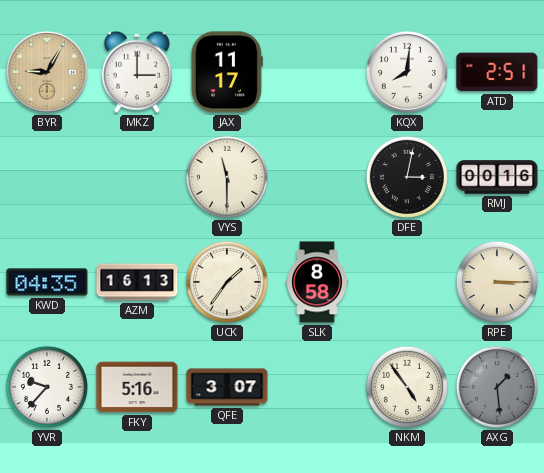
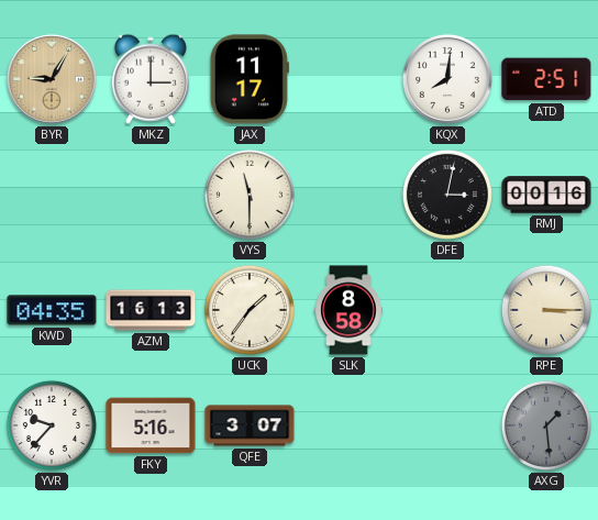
NKM: 4:54 -> none
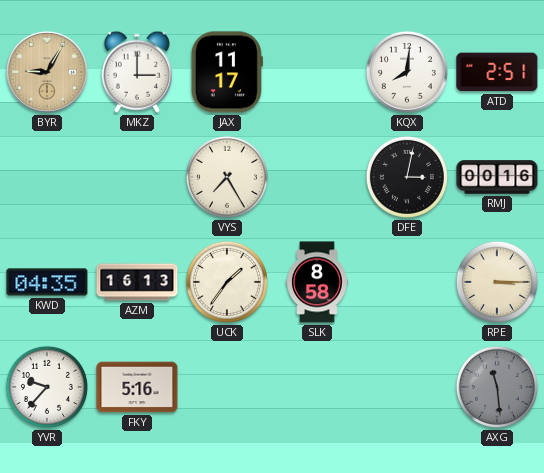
VYS: 11:30 -> 7:25
QFE: 3:07 -> none
AXG: 1:29 -> 11:29
